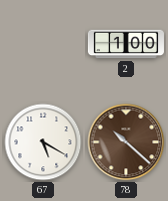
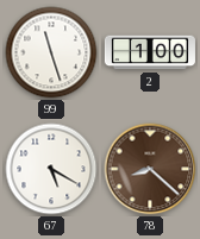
99: none -> 11:27
78: 10:22 -> 8:22
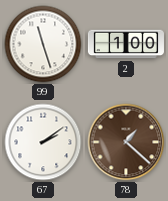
67: 5:20 -> 2:09
78: 8:22 -> 1:22
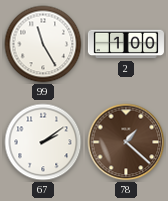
99: 11:27 -> 11:25
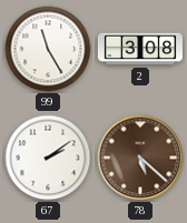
2: 1:00 -> 3:08
78: 1:22 -> 5:22
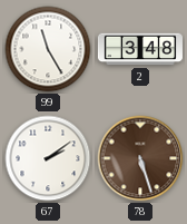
2: 3:08 -> 3:48
78: 5:22 -> 5:27
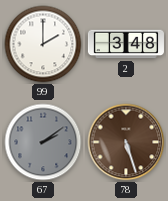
99: 11:25 -> 2:00
67 dial: white -> grey
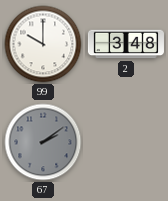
99: 2:00 -> 10:00
78: 5:27 -> none
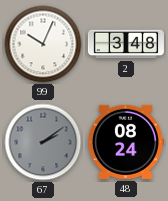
99: 10:00 -> 10:04
48: none -> 08:24
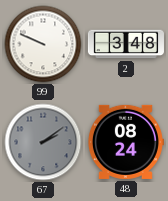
99: 10:04 -> 9:49
